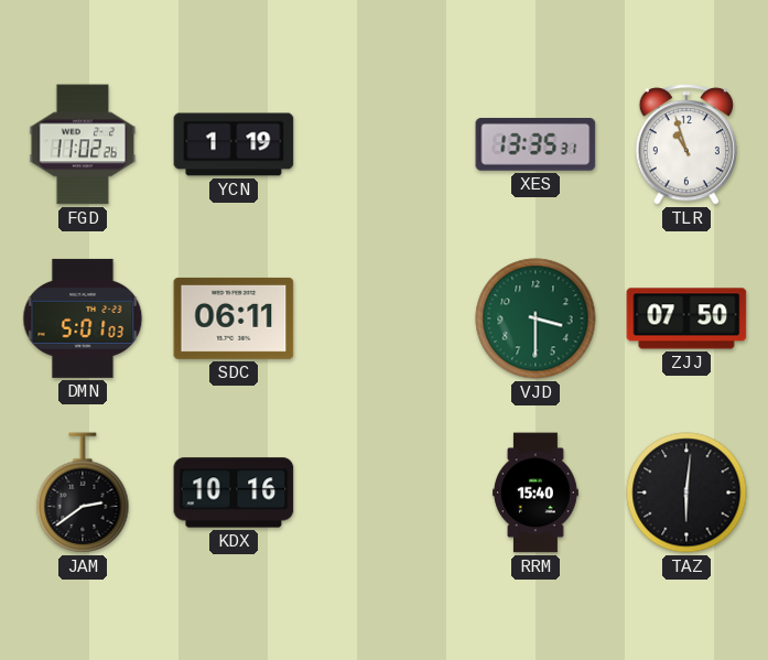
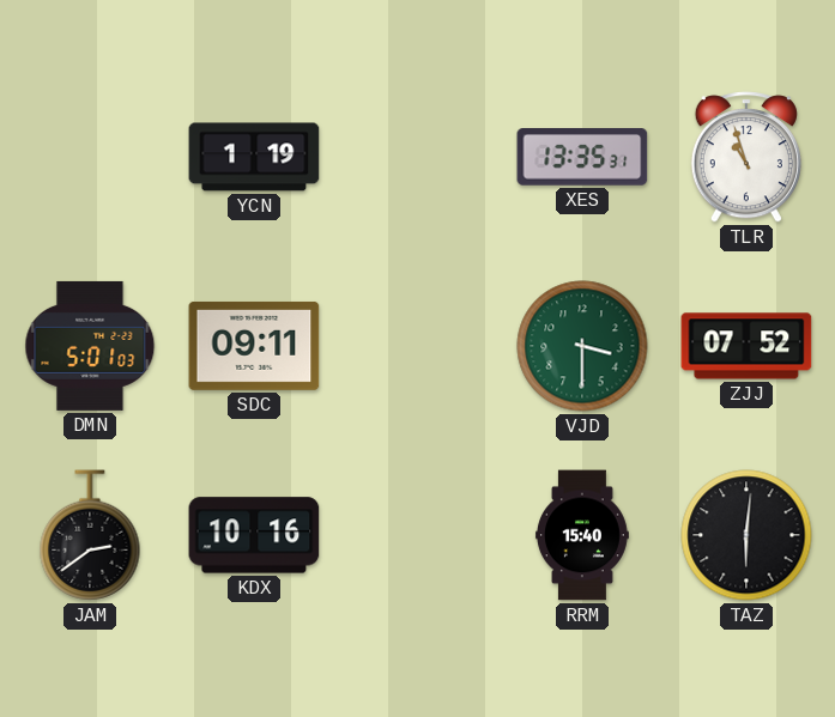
FGD: 11:02 -> none
SDC: 06:11 -> 09:11
ZJJ: 07:50 -> 07:52
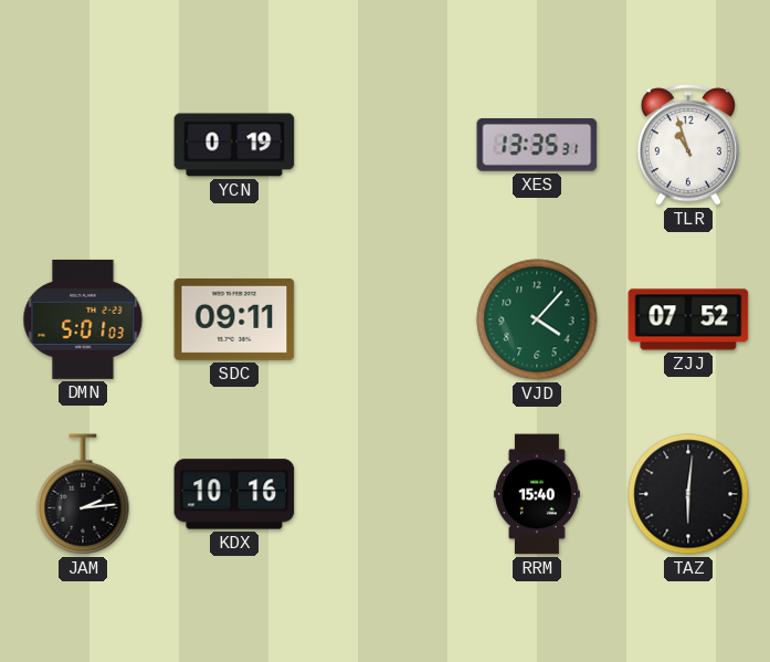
YCN: 1:19 -> 0:19
VJD: 3:30 -> 4:07
JAM: 2:39 -> 2:14
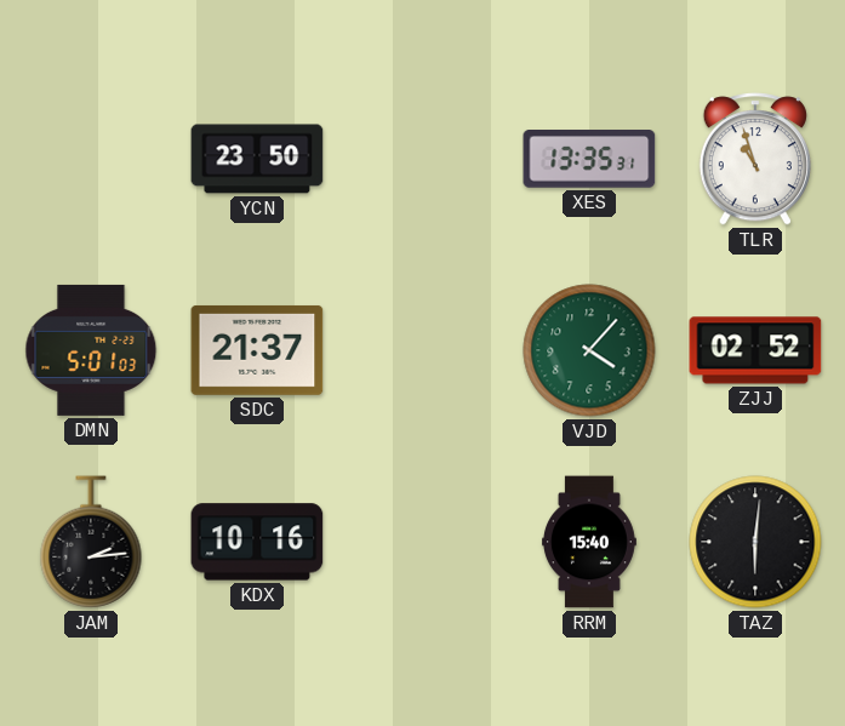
YCN: 0:19 -> 23:50
SDC: 09:11 -> 21:37
ZJJ: 07:52 -> 02:52
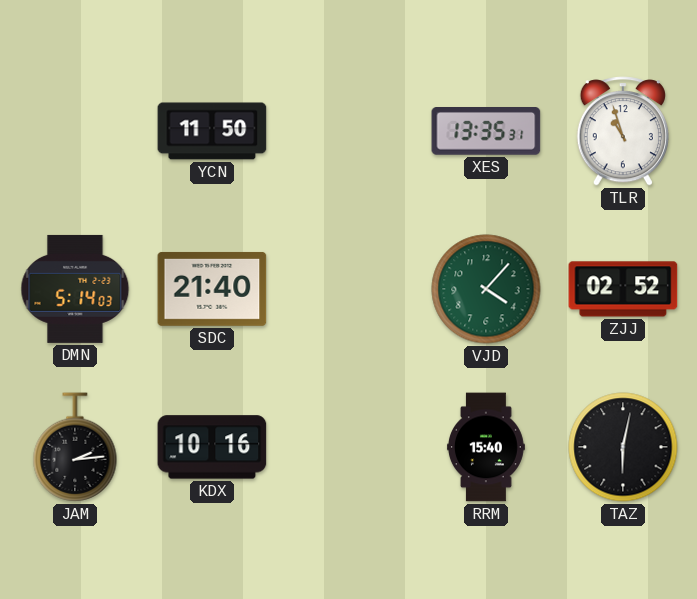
YCN: 23:50 -> 11:50
DMN: 5:01 -> 5:14
SDC: 21:37 -> 21:40
TAZ: 6:01 -> 6:02
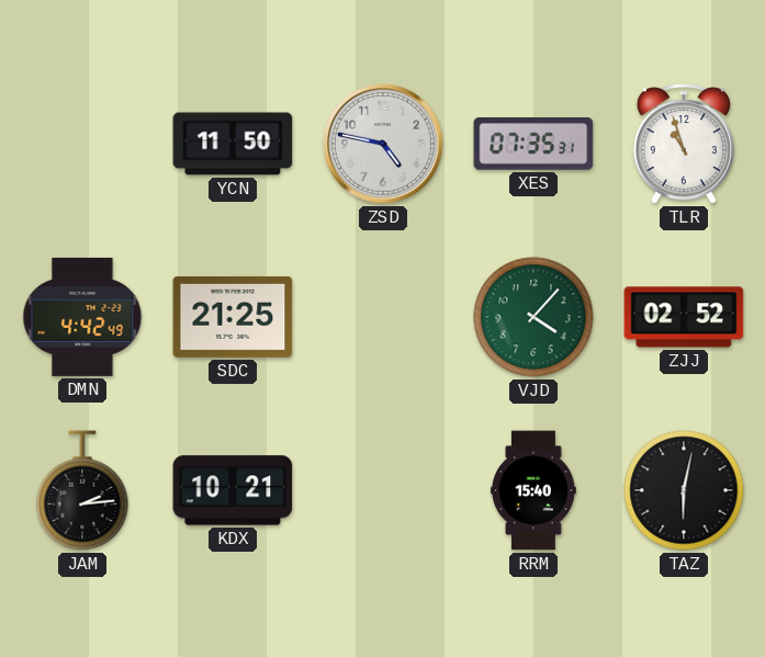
ZSD: none -> 4:47
XES: 13:35 -> 07:35
DMN: 5:14 -> 4:42
SDC: 21:40 -> 21:25
KDX: 10:16 -> 10:21
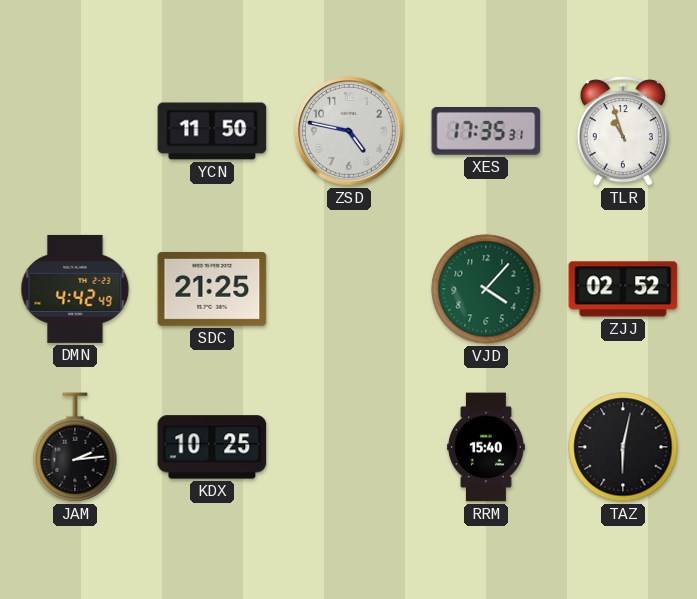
XES: 07:35 -> 17:35
KDX: 10:21 -> 10:25
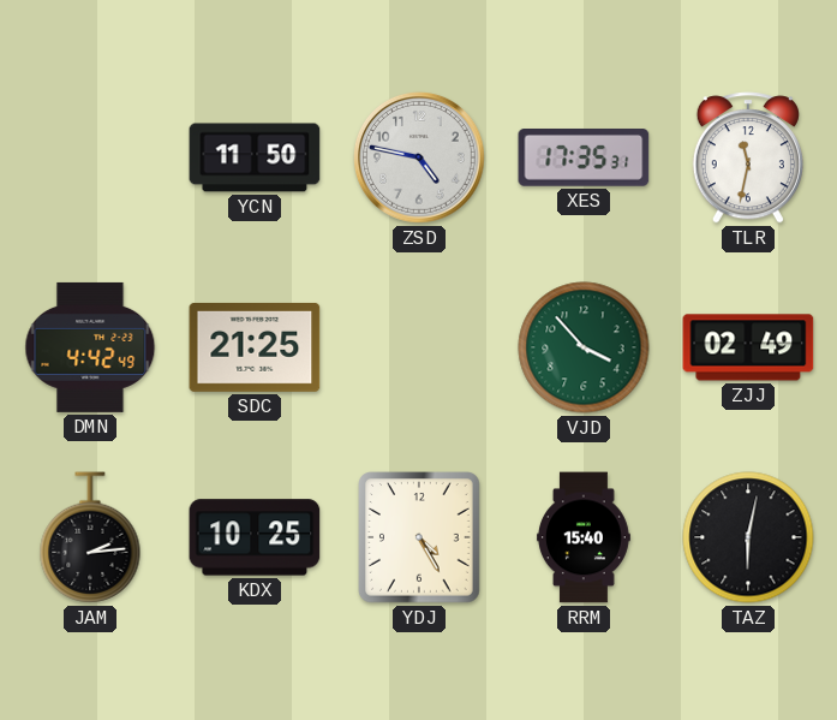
TLR: 10:57 -> 11:32
VJD: 4:07 -> 3:53
ZJJ: 02:52 -> 02:49
YDJ: none -> 4:25
